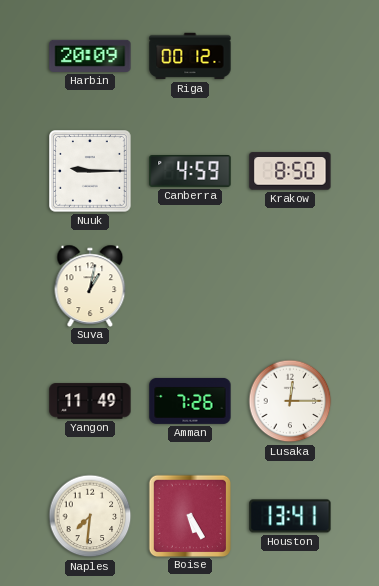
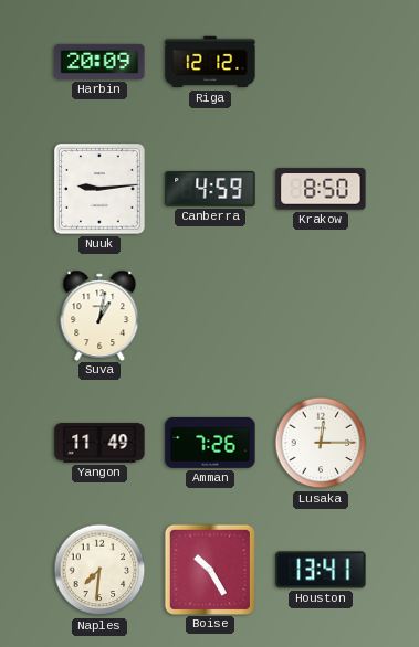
Riga: 00:12 -> 12:12
Nuuk: 9:15 -> 9:14
Boise: 5:25 -> 10:25
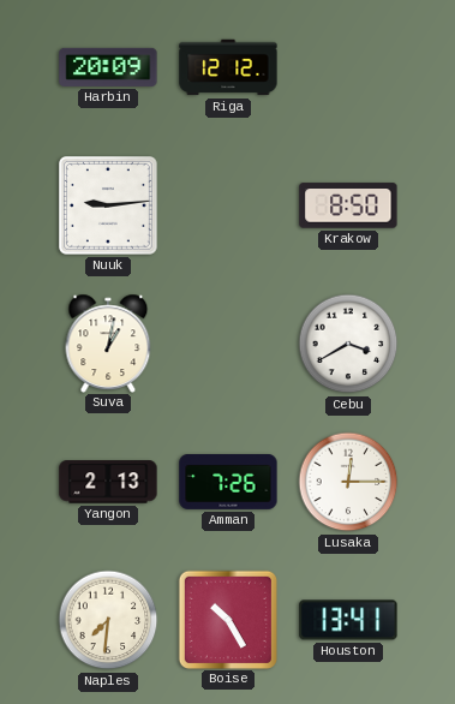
Canberra: 4:59 -> none
Cebu: none -> 3:40
Yangon: 11:49 -> 2:13
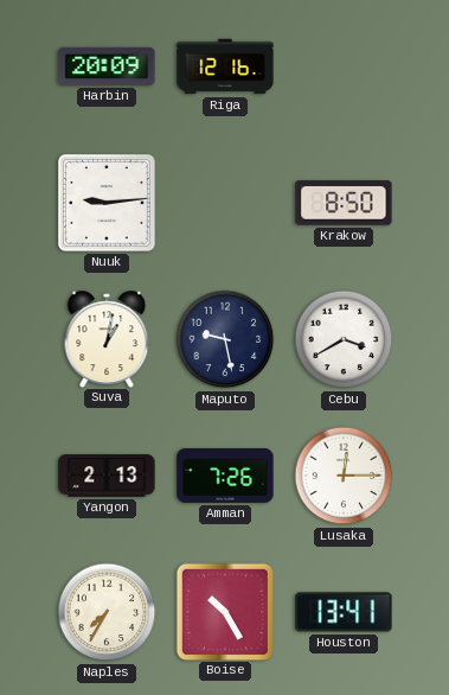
Riga: 12:12 -> 12:16
Maputo: none -> 9:28
Naples: 7:31 -> 7:35
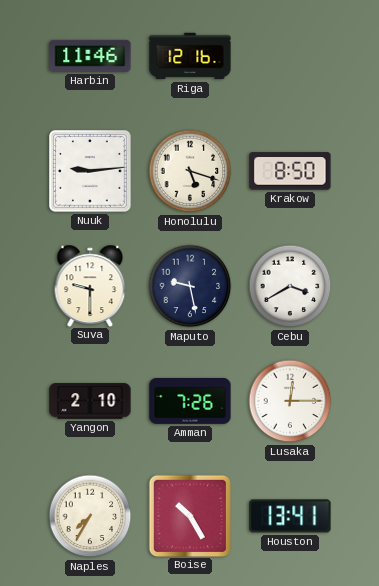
Harbin: 20:09 -> 11:46
Honolulu: none -> 5:18
Suva: 1:02 -> 9:30
Yangon: 2:13 -> 2:10
